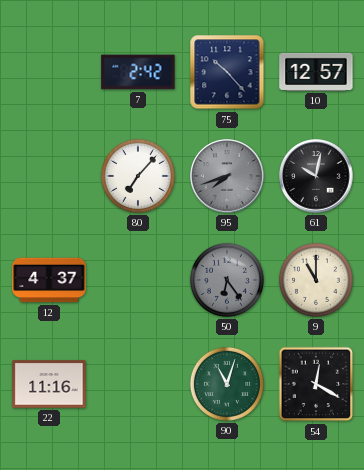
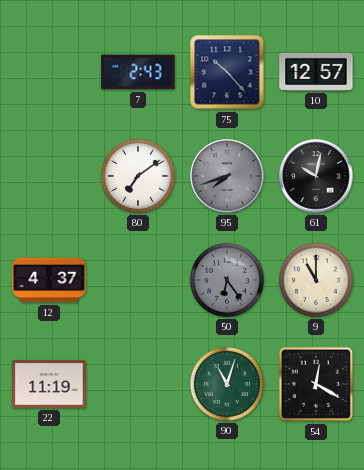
7: 2:42 -> 2:43
80: 7:07 -> 7:09
22: 11:16 -> 11:19
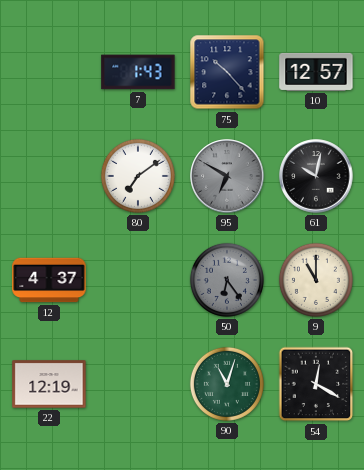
7: 2:43 -> 1:43
95: 7:42 -> 6:50
22: 11:19 -> 12:19
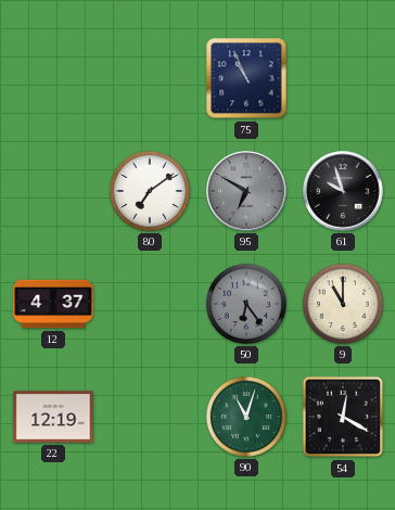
7: 1:43 -> none
75: 10:23 -> 10:56
10: 12:57 -> none
61: 10:02 -> 9:57
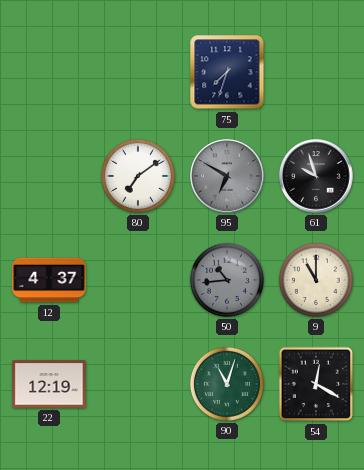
75: 10:56 -> 7:33
50: 6:24 -> 10:44
